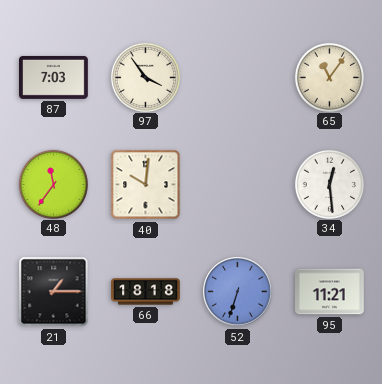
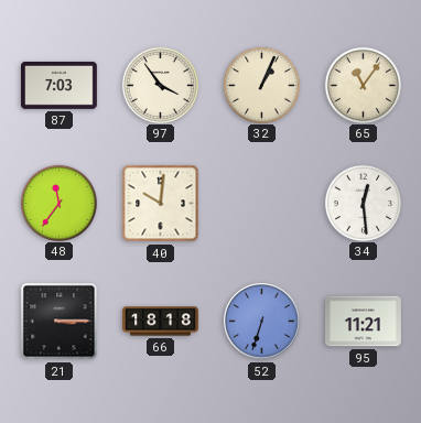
32: none -> 1:04
21: 1:15 -> 3:15
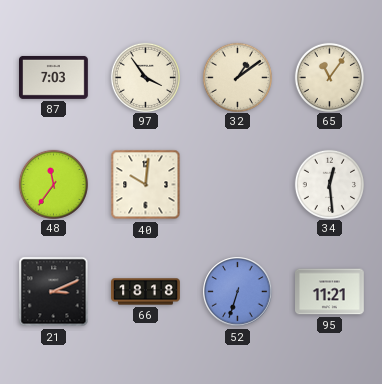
32: 1:04 -> 1:09
21: 3:15 -> 3:11
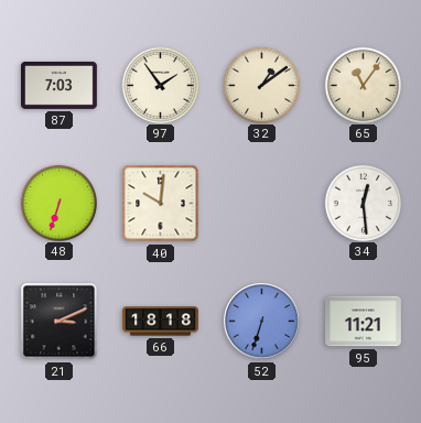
97: 3:54 -> 1:54
48: 11:36 -> 6:33
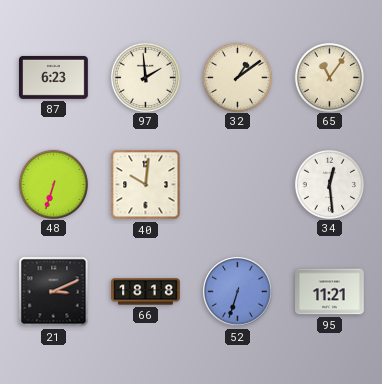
87: 7:03 -> 6:23
97: 1:54 -> 1:59
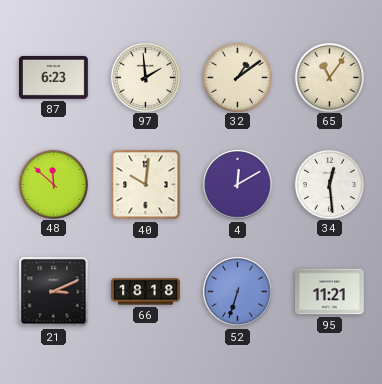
48: 6:33 -> 11:52
4: none -> 12:10
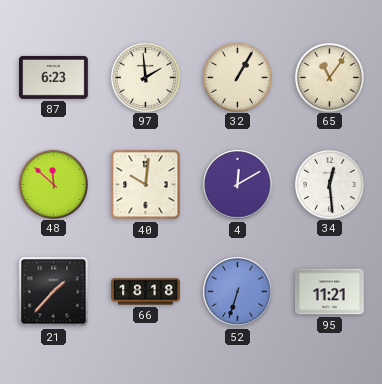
32: 1:09 -> 1:05
21: 3:11 -> 1:37
